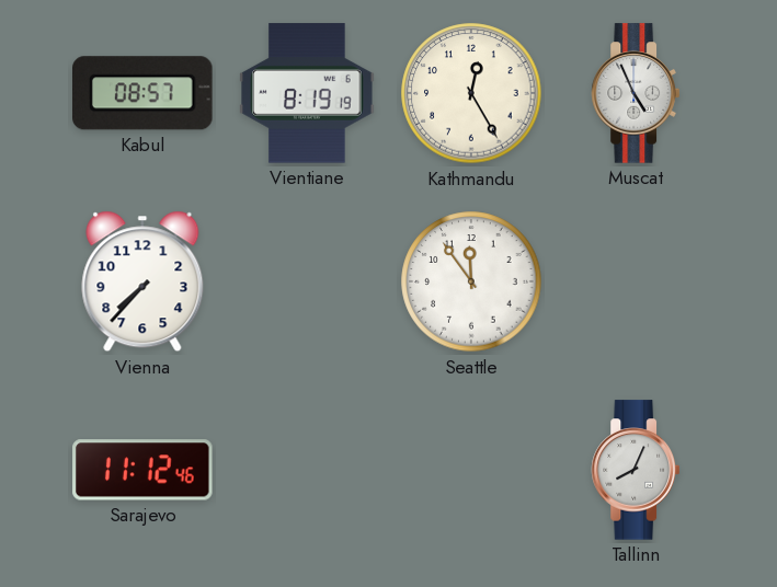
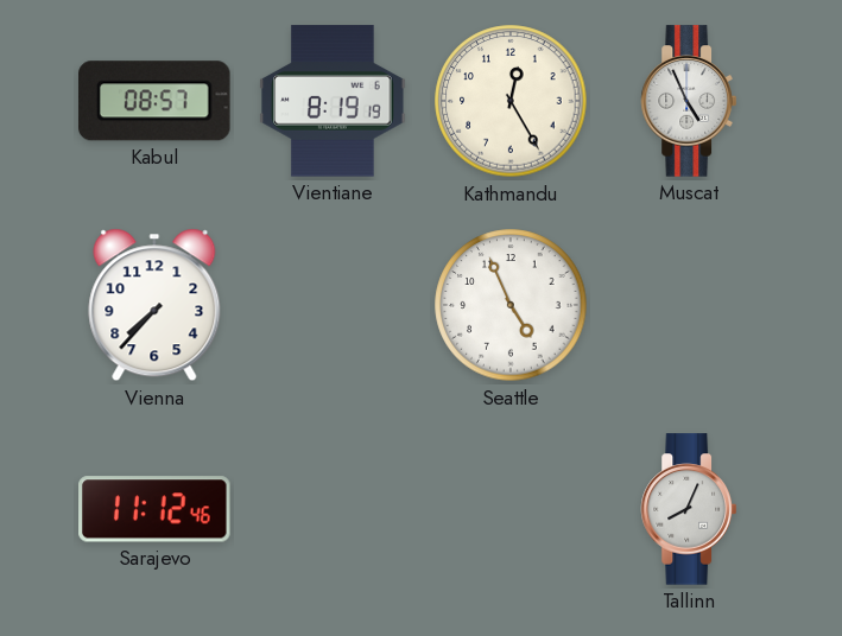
Seattle: 11:54 -> 4:56
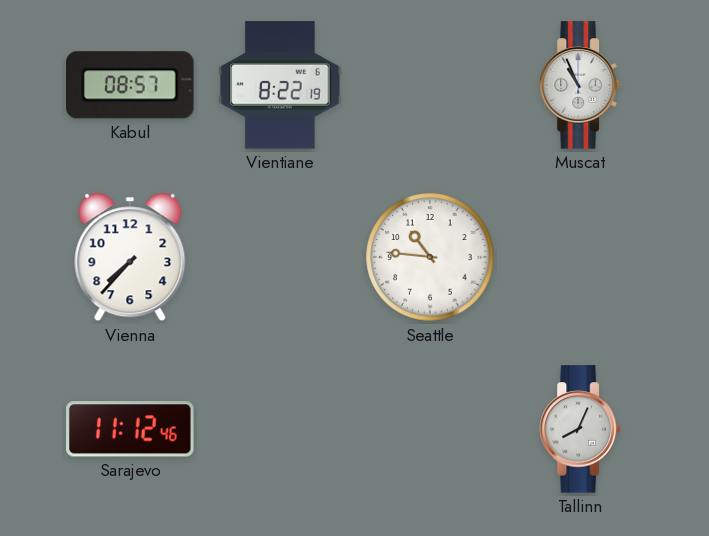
Vientiane: 8:19 -> 8:22
Kathmandu: 12:25 -> none
Muscat: 4:56 -> 10:56
Seattle: 4:56 -> 10:46
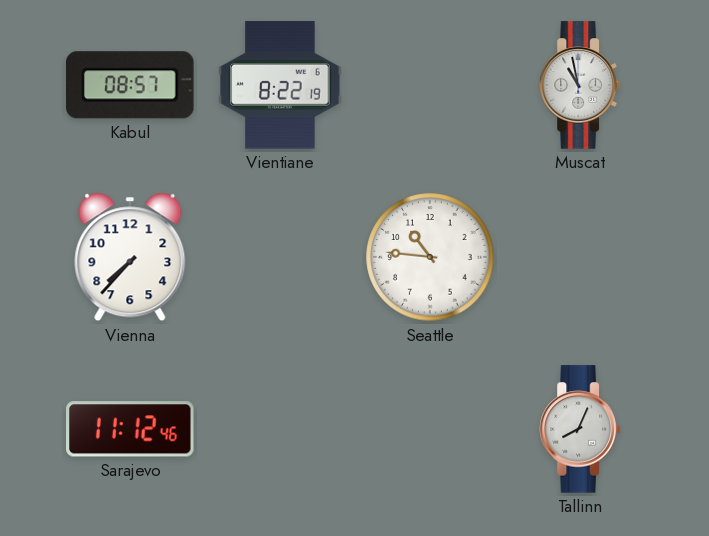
Muscat: 10:56 -> 10:58
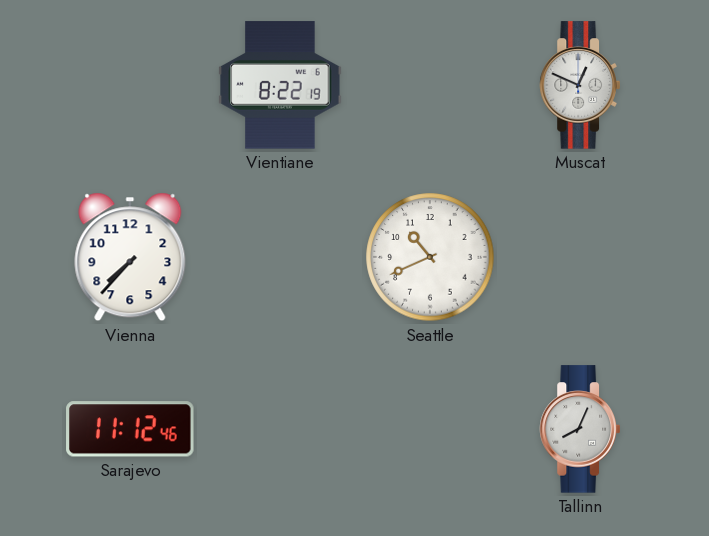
Kabul: 08:57 -> none
Muscat: 10:58 -> 12:49
Seattle: 10:46 -> 10:41
